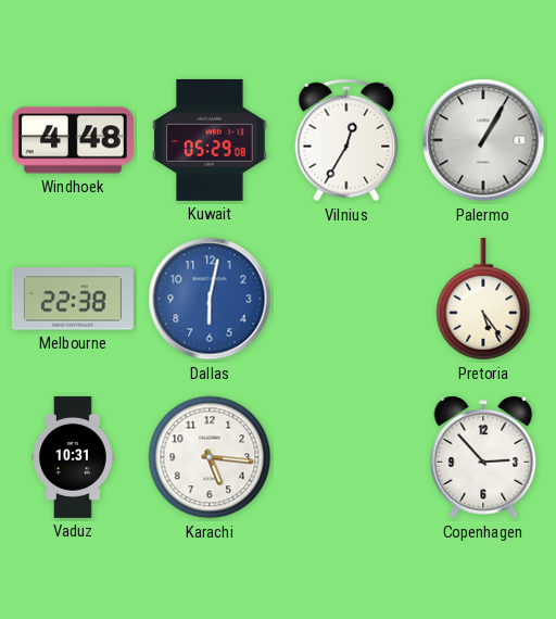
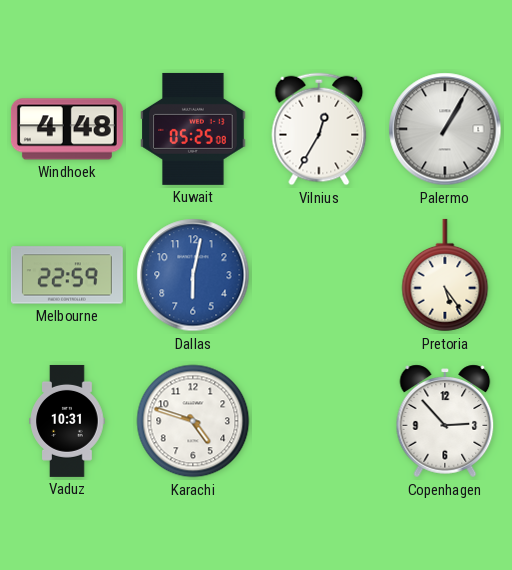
Kuwait: 05:29 -> 05:25
Melbourne: 22:38 -> 22:59
Karachi: 5:16 -> 4:48
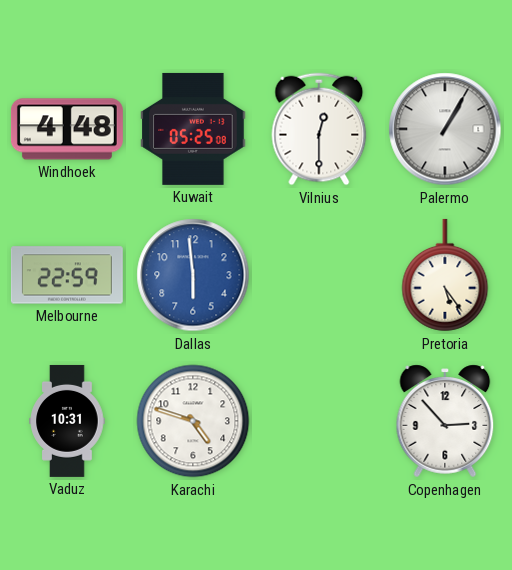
Vilnius: 12:35 -> 12:30
Dallas: 6:02 -> 5:59
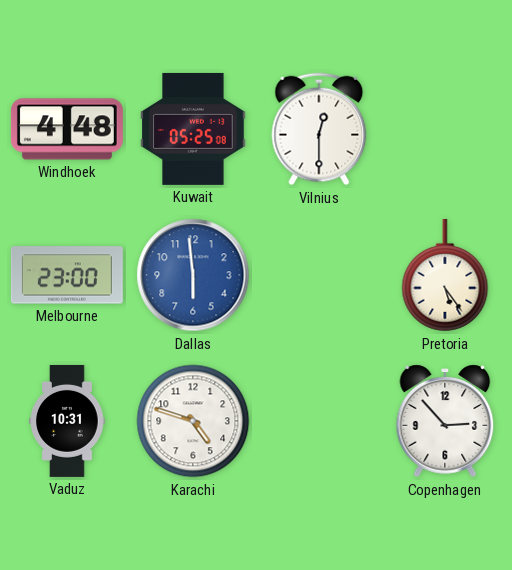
Palermo: 1:05 -> none
Melbourne: 22:59 -> 23:00
